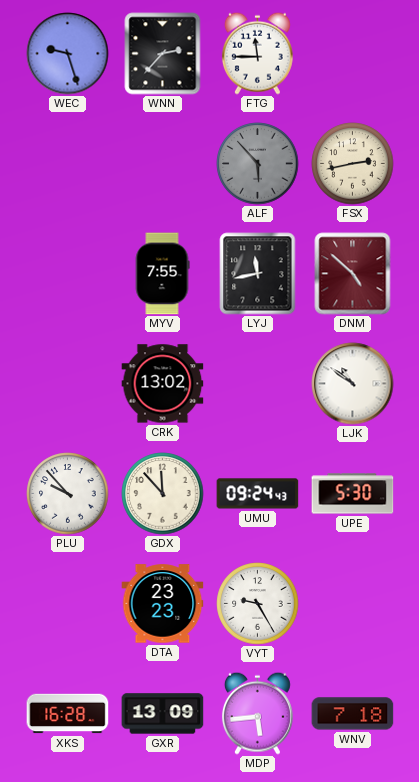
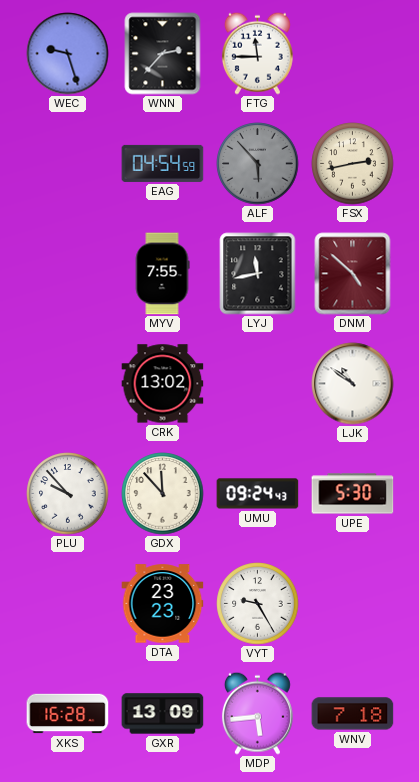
EAG: none -> 04:54
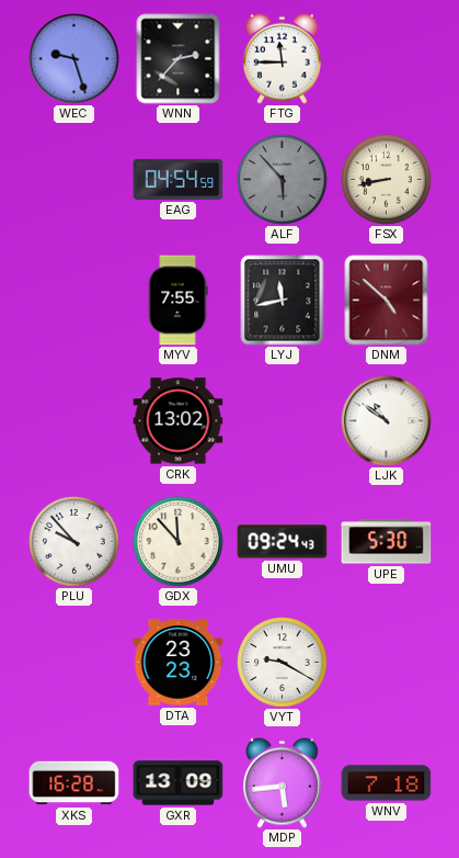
FSX: 2:43 -> 8:43
VYT: 9:25 -> 9:20
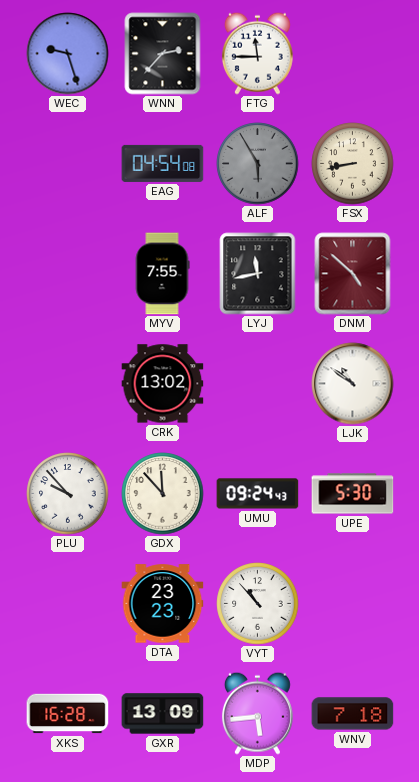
EAG: 04:54:59 -> 04:54:08
ALF: 5:53 -> 5:55
VYT: 9:20 -> 10:53
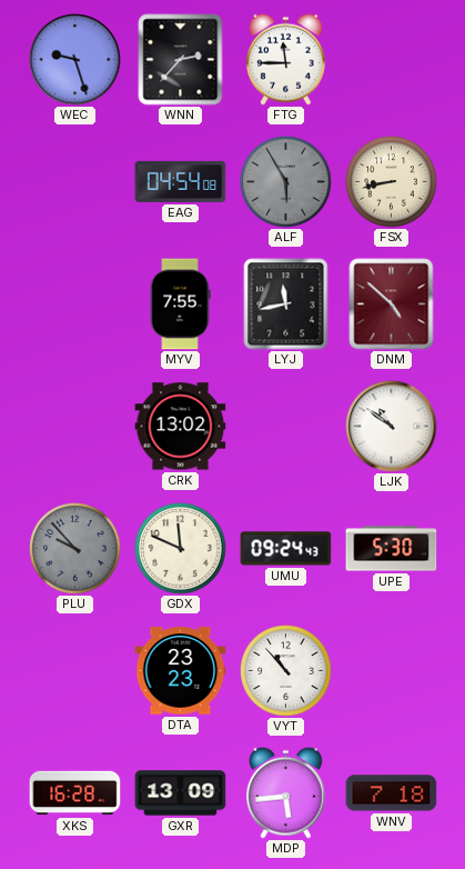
PLU dial: white -> grey
GDX: 11:53 -> 11:49
